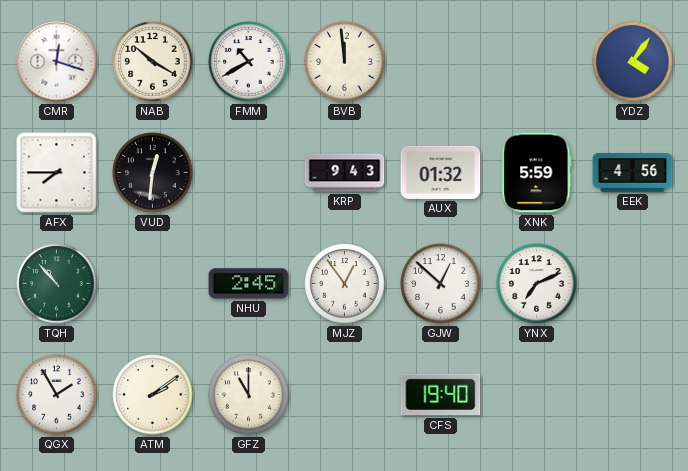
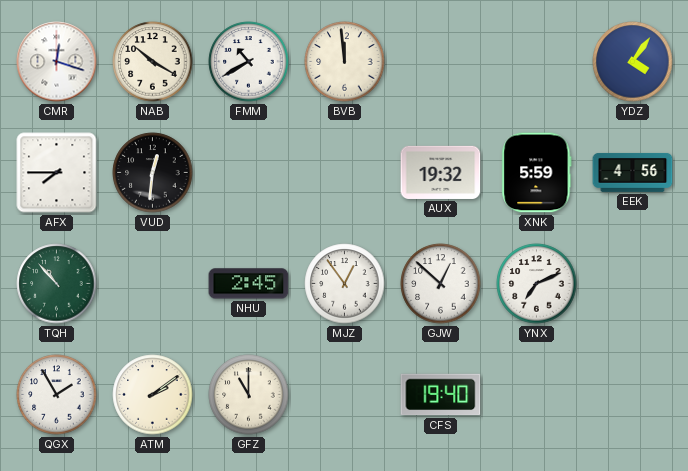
KRP: 9:43 -> none
AUX: 01:32 -> 19:32
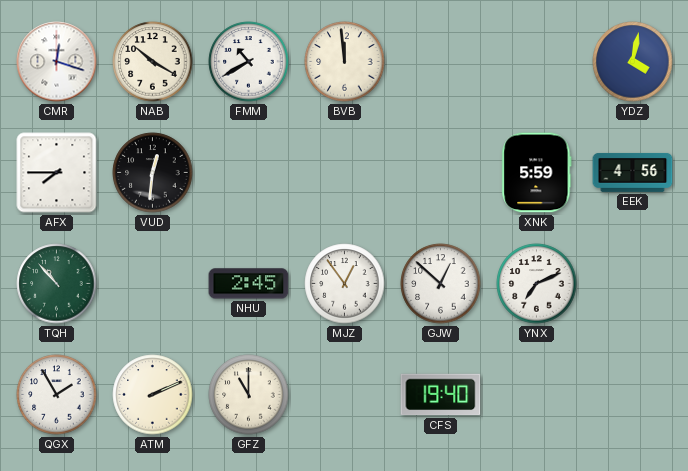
YDZ: 4:06 -> 4:02
AUX: 19:32 -> none
ATM: 2:09 -> 2:11
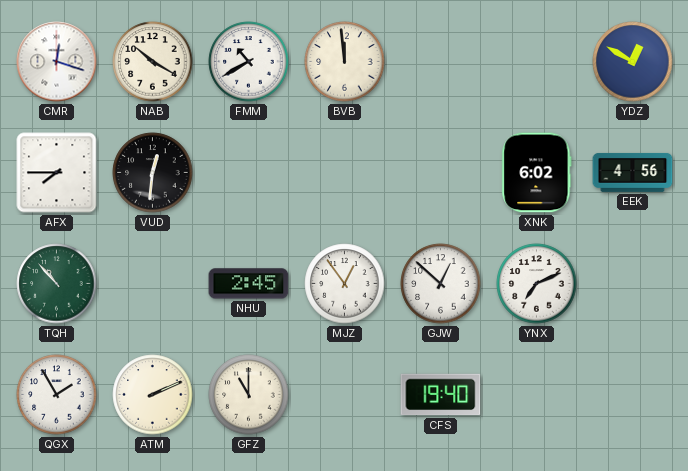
YDZ: 4:02 -> 12:50
XNK: 5:59 -> 6:02
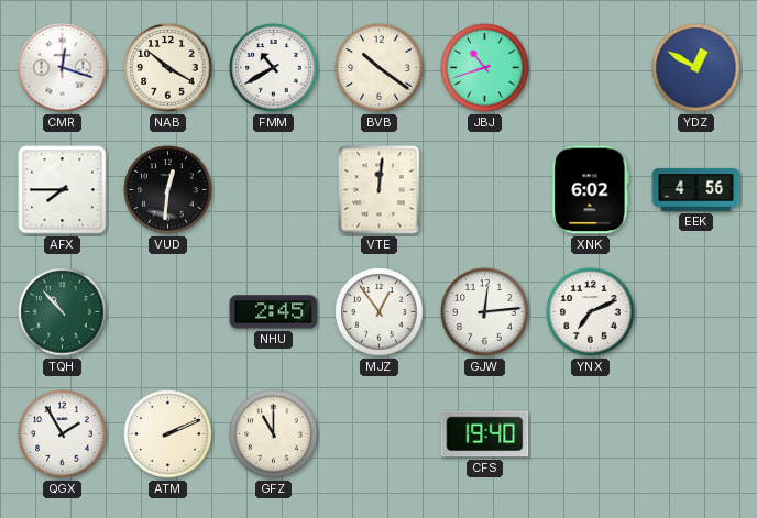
BVB: 11:59 -> 10:21
JBJ: none -> 10:42
VTE: none -> 12:01
GJW: 12:52 -> 12:14
